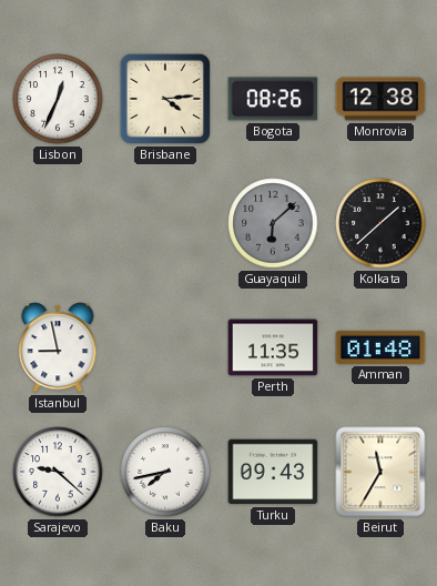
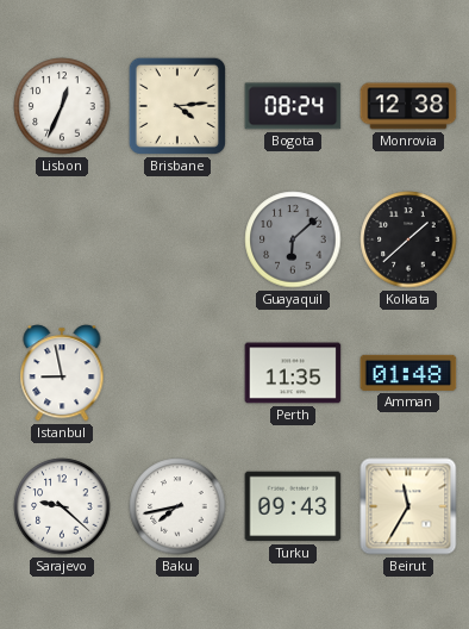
Bogota: 08:26 -> 08:24
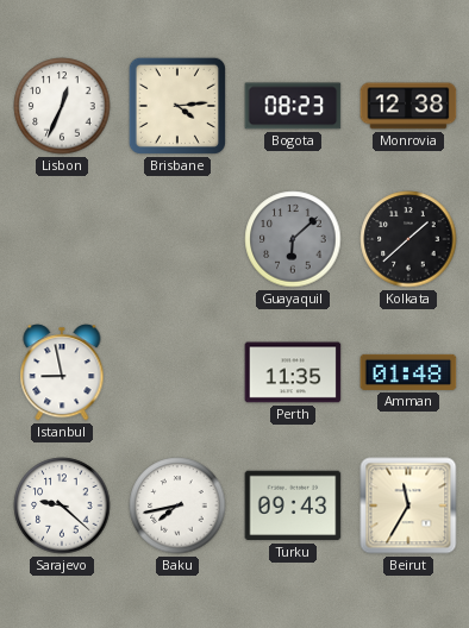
Bogota: 08:24 -> 08:23
